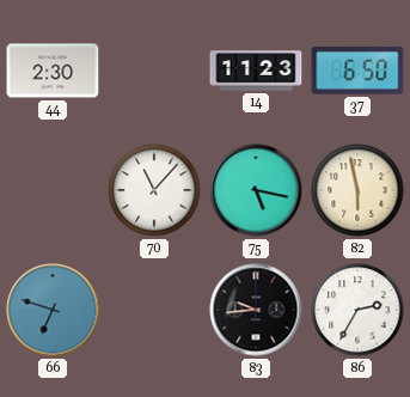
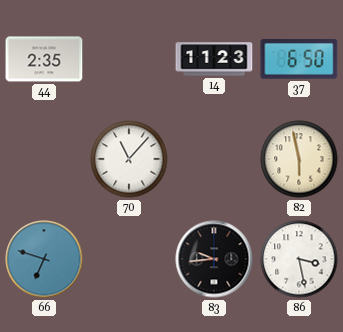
44: 2:30 -> 2:35
75: 5:17 -> none
86: 2:35 -> 3:28
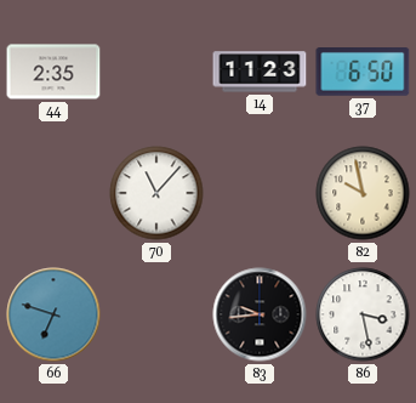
82: 5:58 -> 9:58
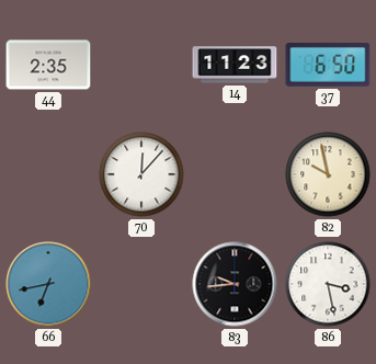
70: 11:07 -> 12:07
66: 6:48 -> 6:43
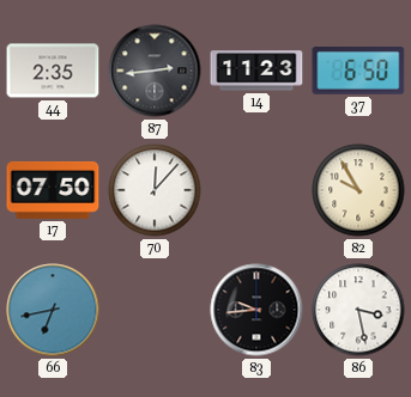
87: none -> 2:44
17: none -> 07:50
82: 9:58 -> 9:55
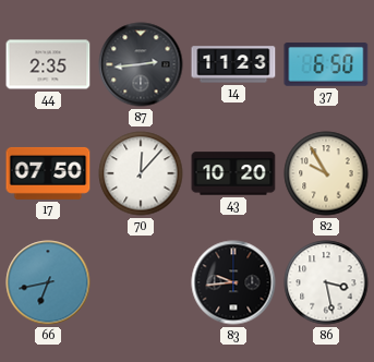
43: none -> 10:20
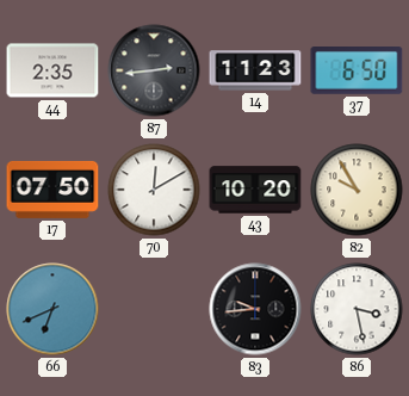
70: 12:07 -> 12:10
66: 6:43 -> 6:41
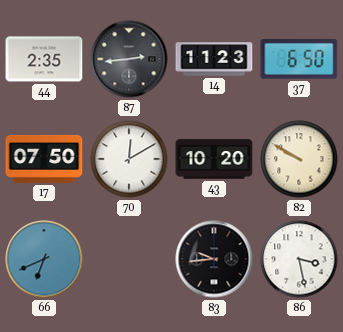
82: 9:55 -> 9:50
